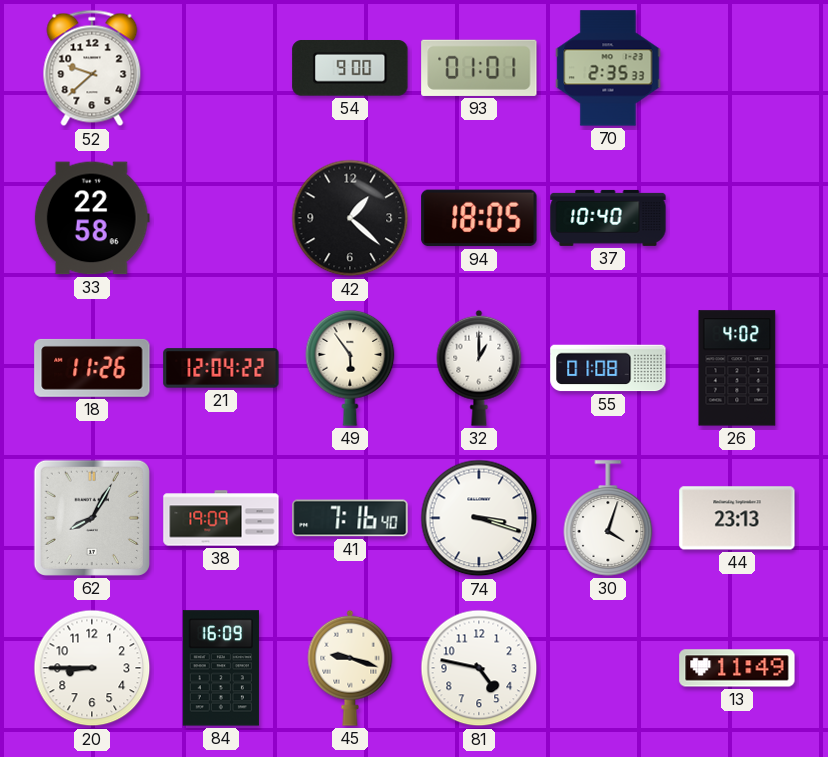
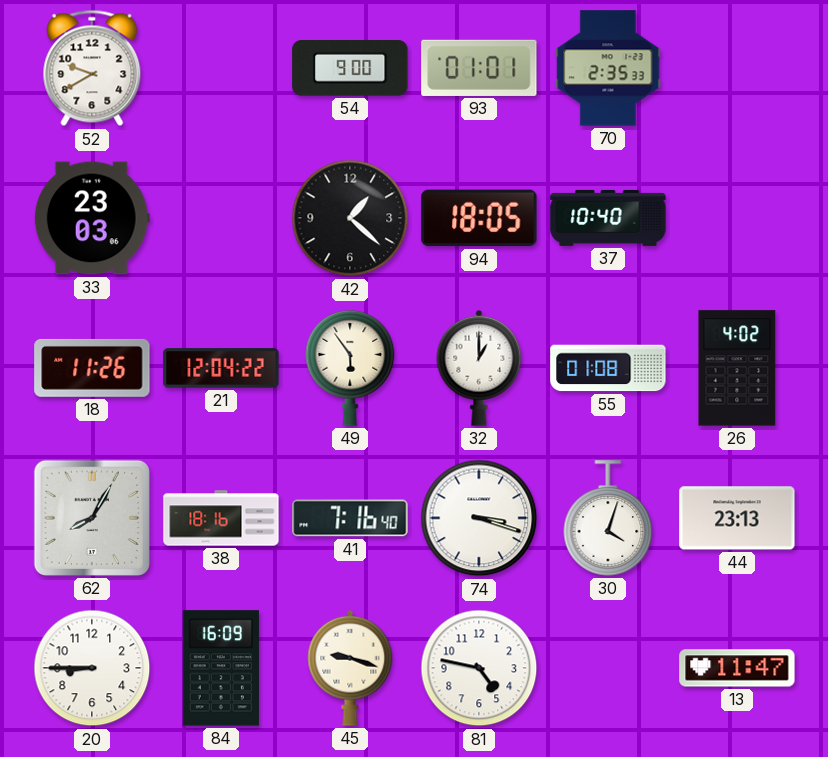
52: 9:38 -> 9:40
33: 22:58 -> 23:03
38: 19:09 -> 18:16
13: 11:49 -> 11:47
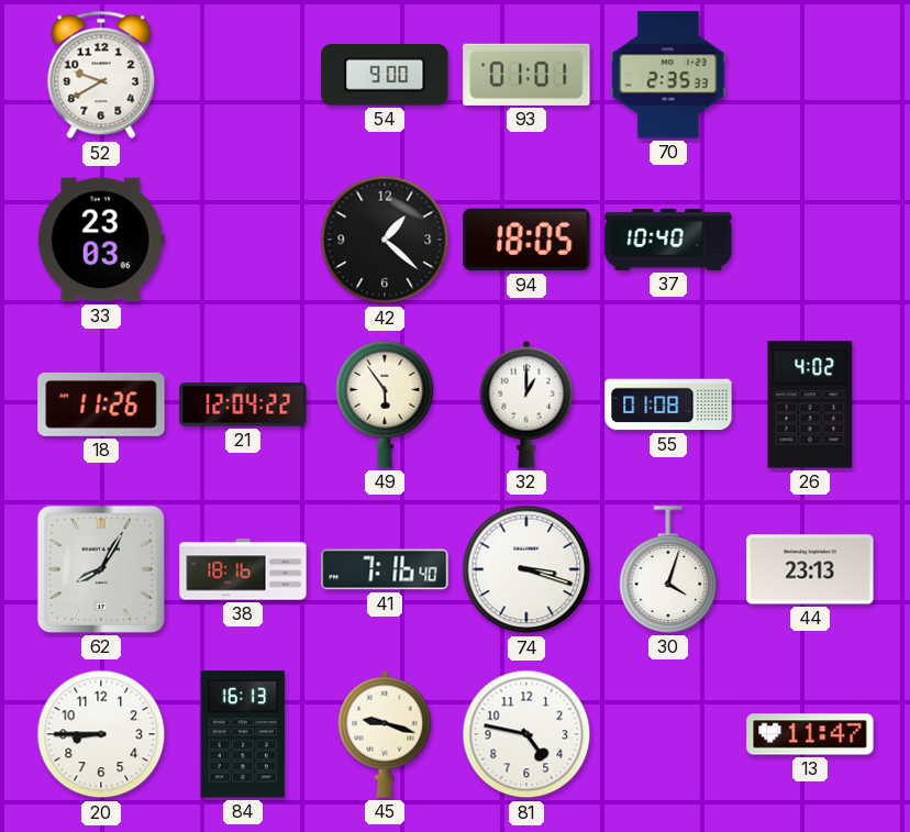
84: 16:09 -> 16:13
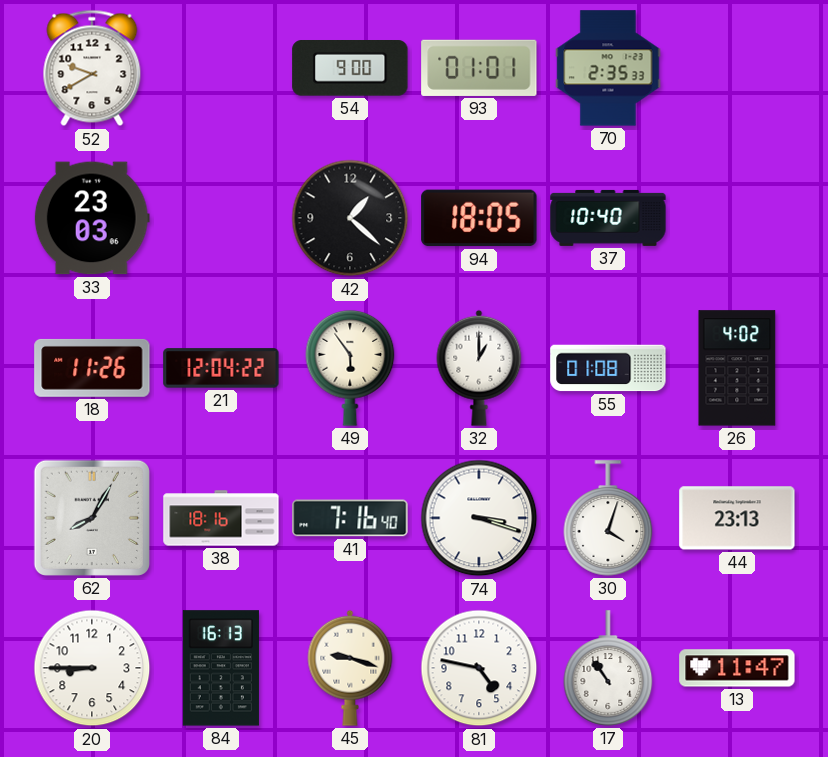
17: none -> 10:54
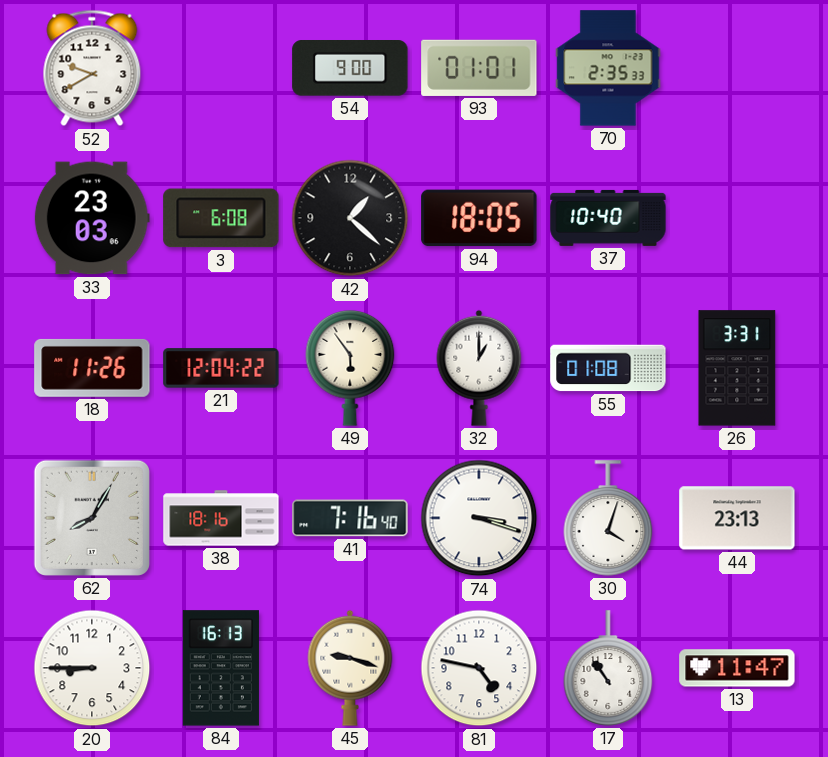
3: none -> 6:08
26: 4:02 -> 3:31
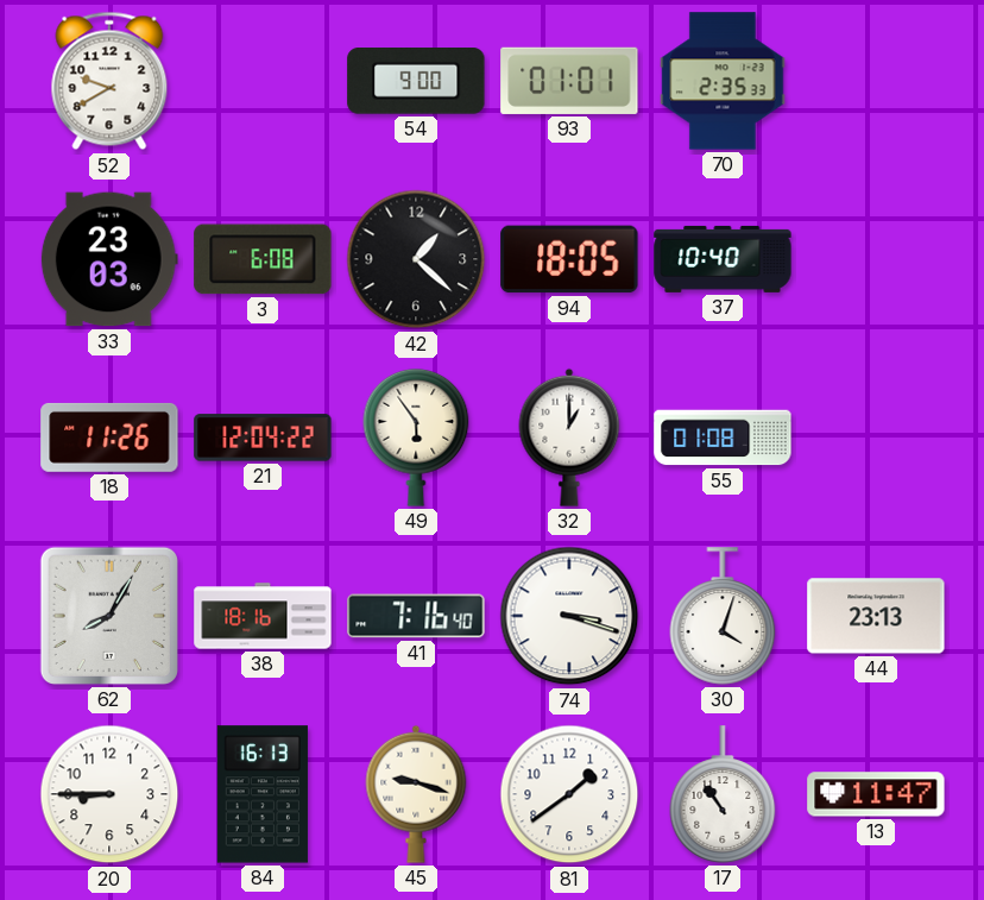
26: 3:31 -> none
81: 4:47 -> 1:39
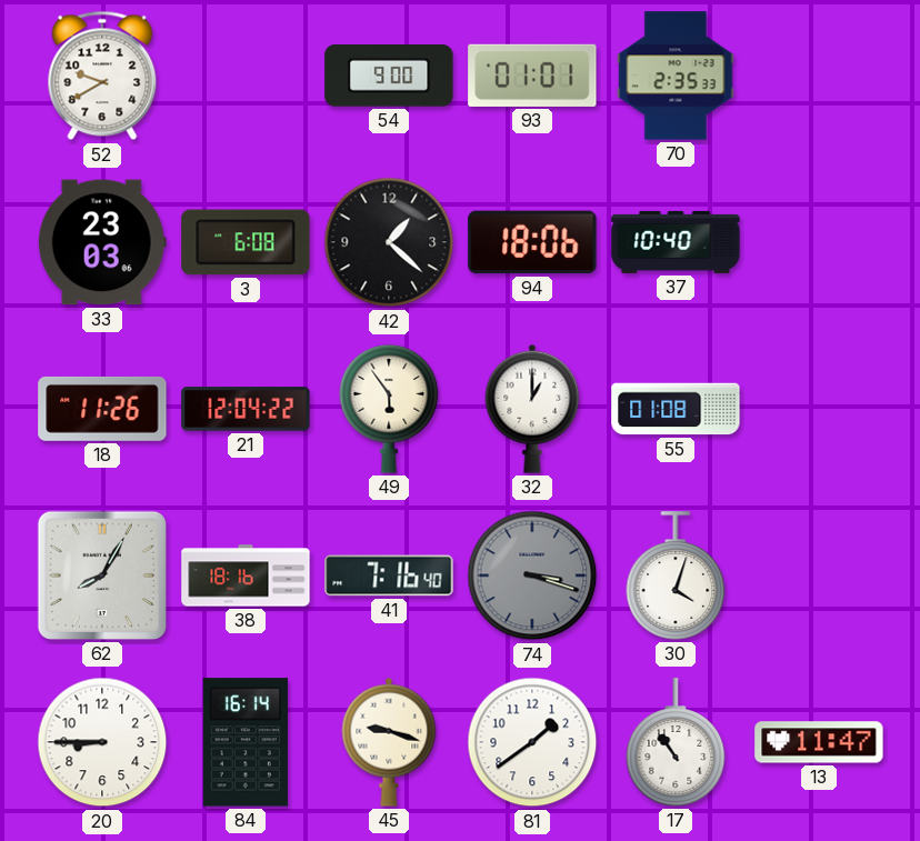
94: 18:05 -> 18:06
74 dial: white -> grey
44: 23:13 -> none
84: 16:13 -> 16:14
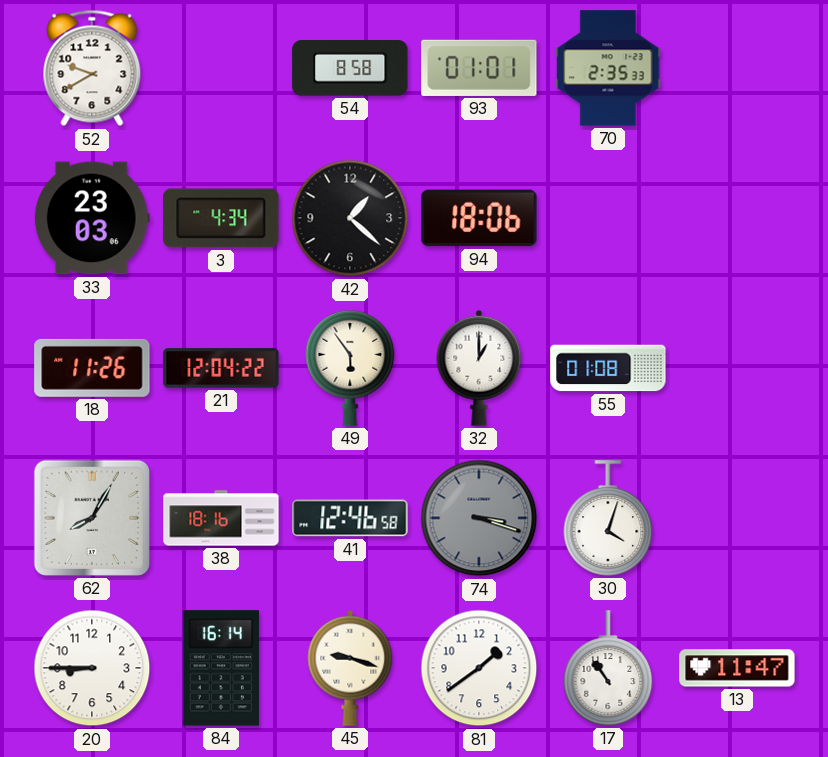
54: 9:00 -> 8:58
3: 6:08 -> 4:34
37: 10:40 -> none
41: 7:16 -> 12:46
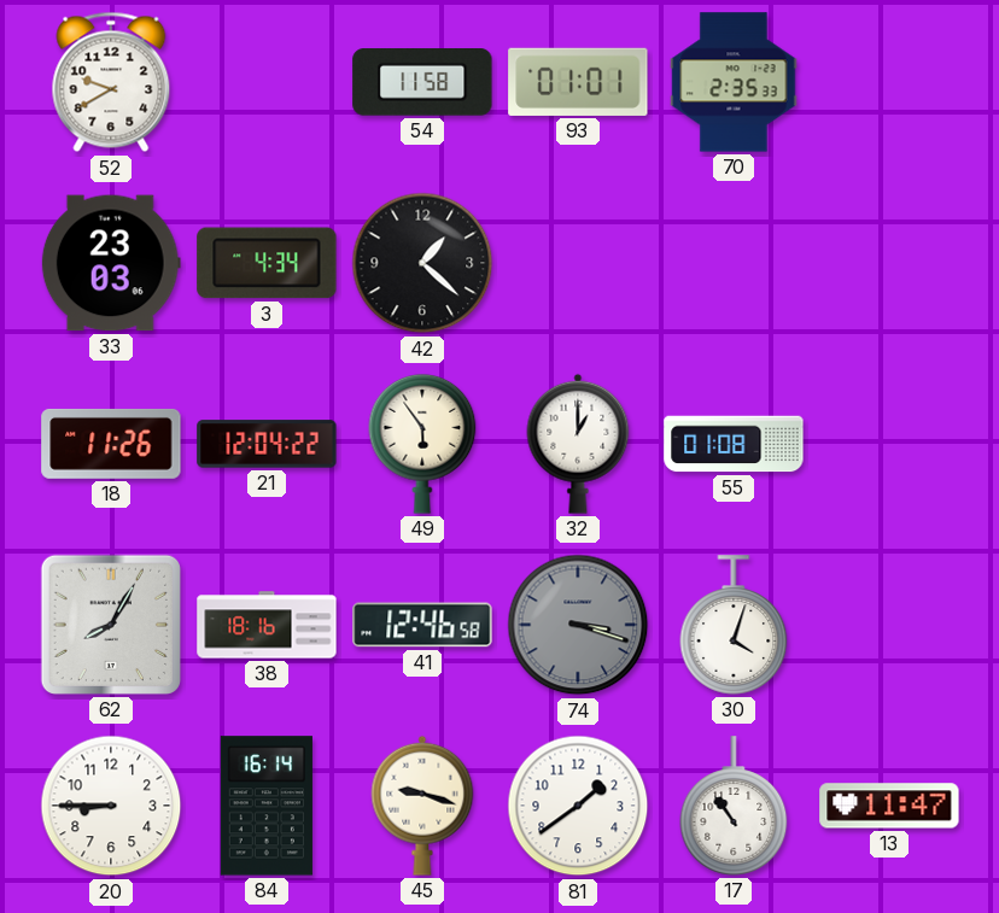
54: 8:58 -> 11:58
94: 18:06 -> none
